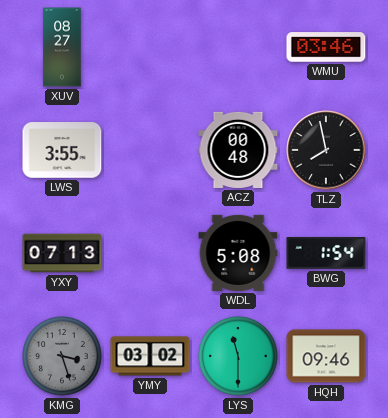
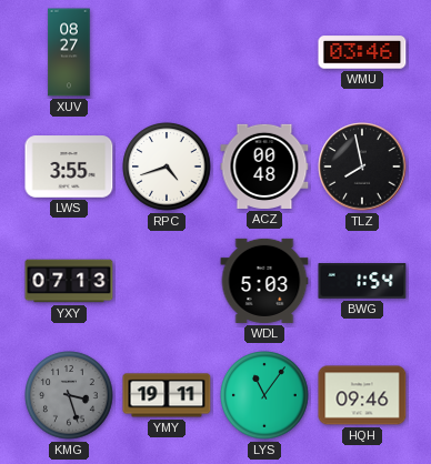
RPC: none -> 4:42
WDL: 5:08 -> 5:03
YMY: 03:02 -> 19:11
LYS: 11:30 -> 11:06
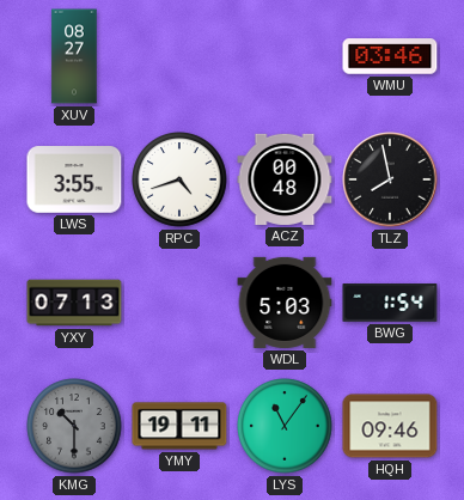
KMG: 3:27 -> 10:30
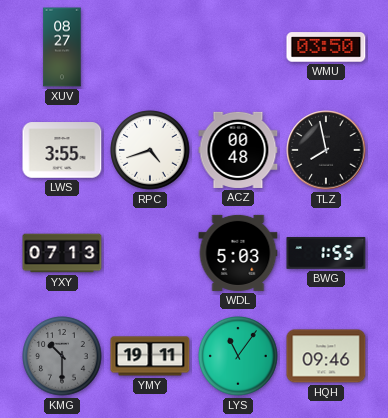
WMU: 03:46 -> 03:50
BWG: 1:54 -> 1:55
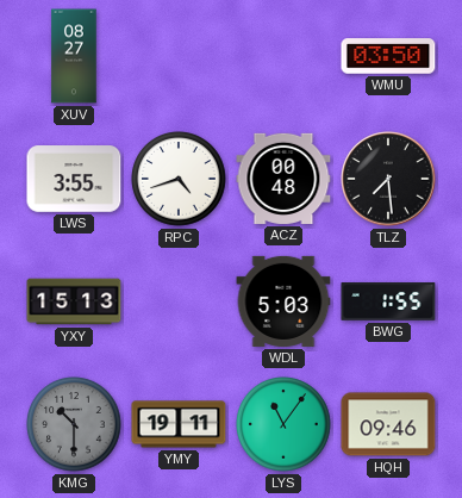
TLZ: 7:58 -> 7:29
YXY: 07:13 -> 15:13
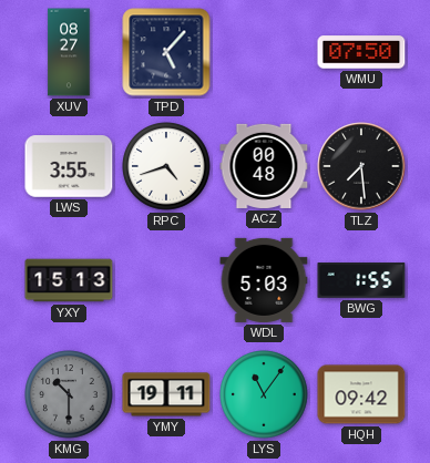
TPD: none -> 5:07
WMU: 03:50 -> 07:50
HQH: 09:46 -> 09:42
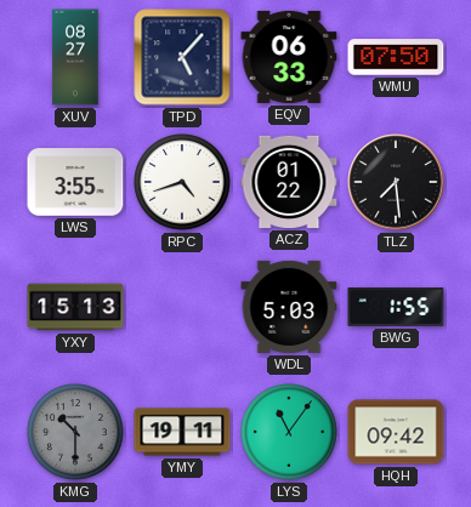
EQV: none -> 06:33
ACZ: 00:48 -> 01:22
